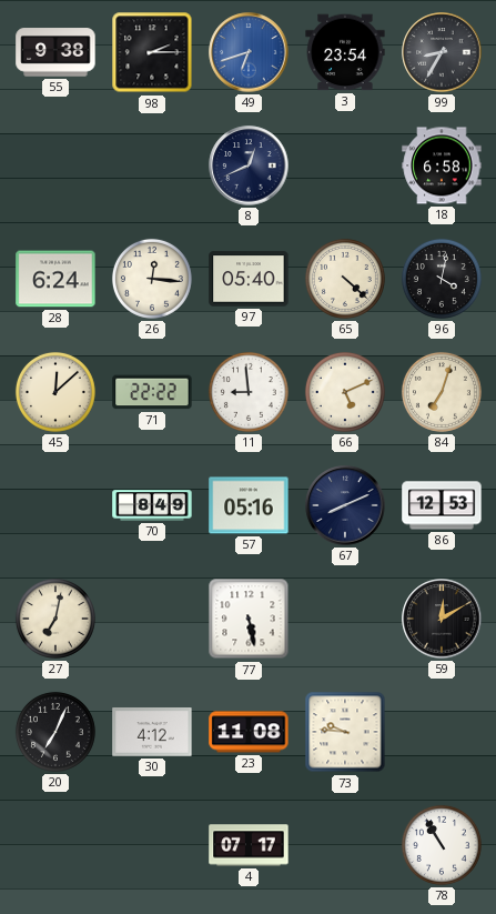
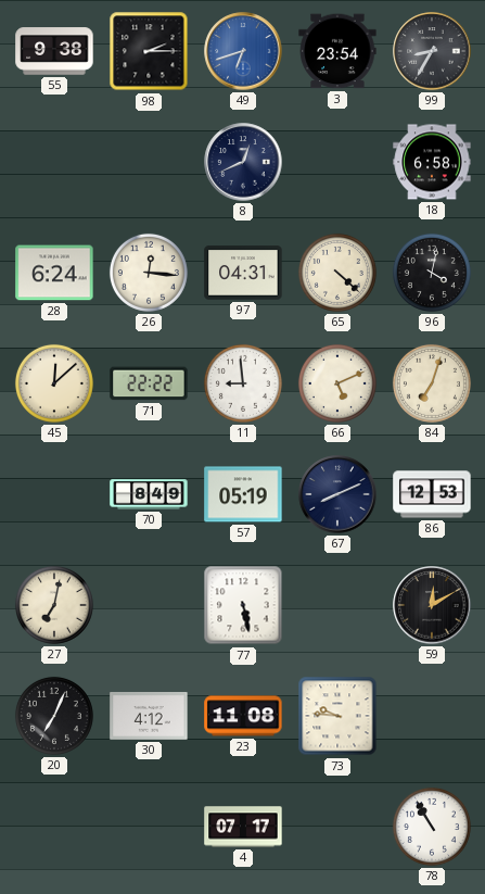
97: 05:40 -> 04:31
57: 05:16 -> 05:19
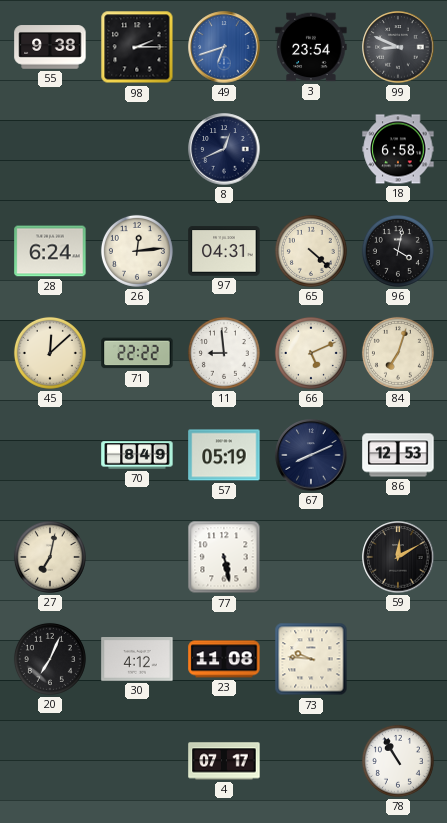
99: 8:35 -> 8:49
26: 12:16 -> 12:14
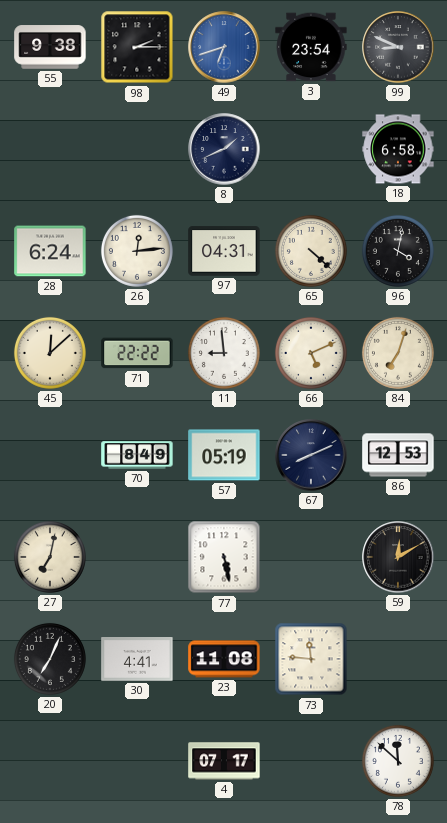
8: 12:41 -> 1:41
30: 4:12 -> 4:41
73: 9:46 -> 11:46
78: 10:55 -> 11:52
